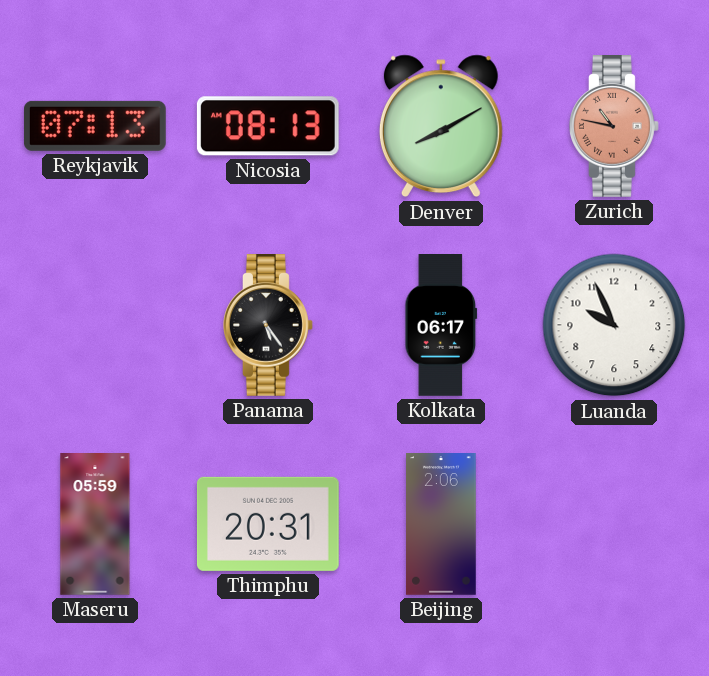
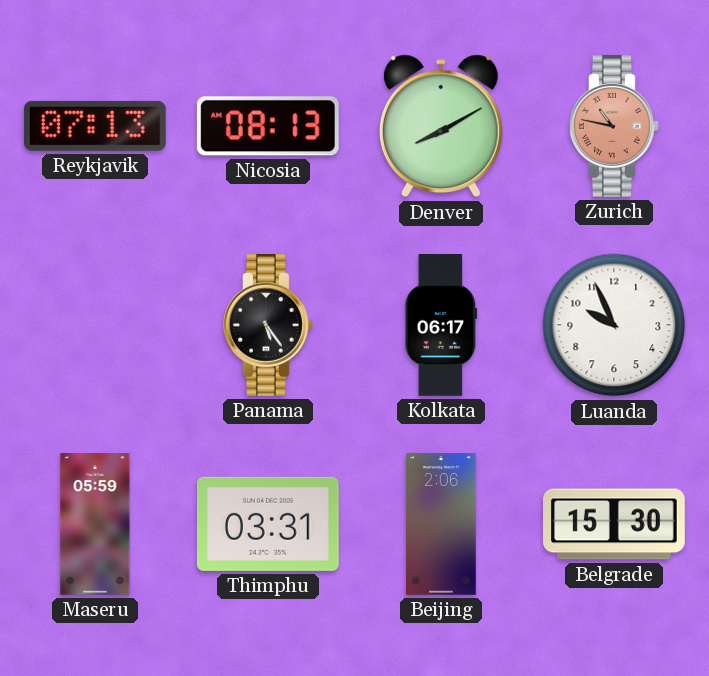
Thimphu: 20:31 -> 03:31
Belgrade: none -> 15:30
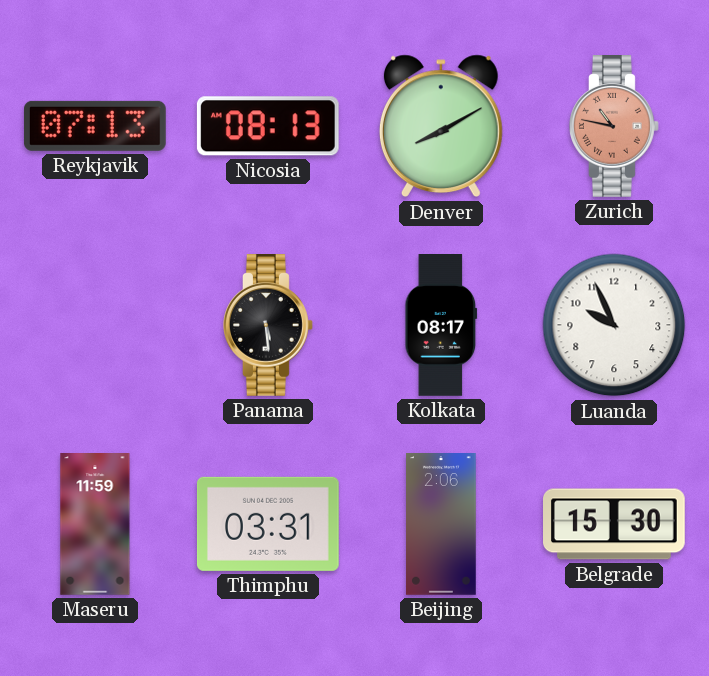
Panama: 5:24 -> 5:29
Kolkata: 06:17 -> 08:17
Maseru: 05:59 -> 11:59
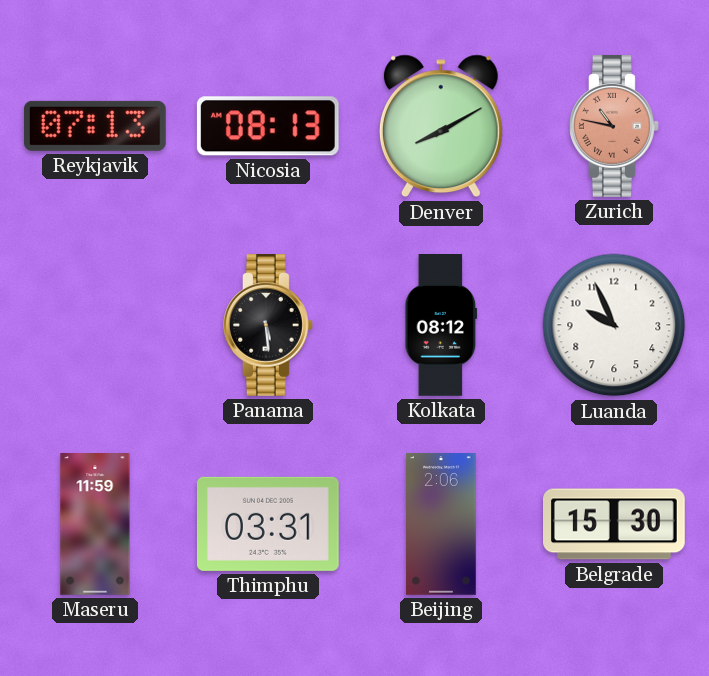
Kolkata: 08:17 -> 08:12
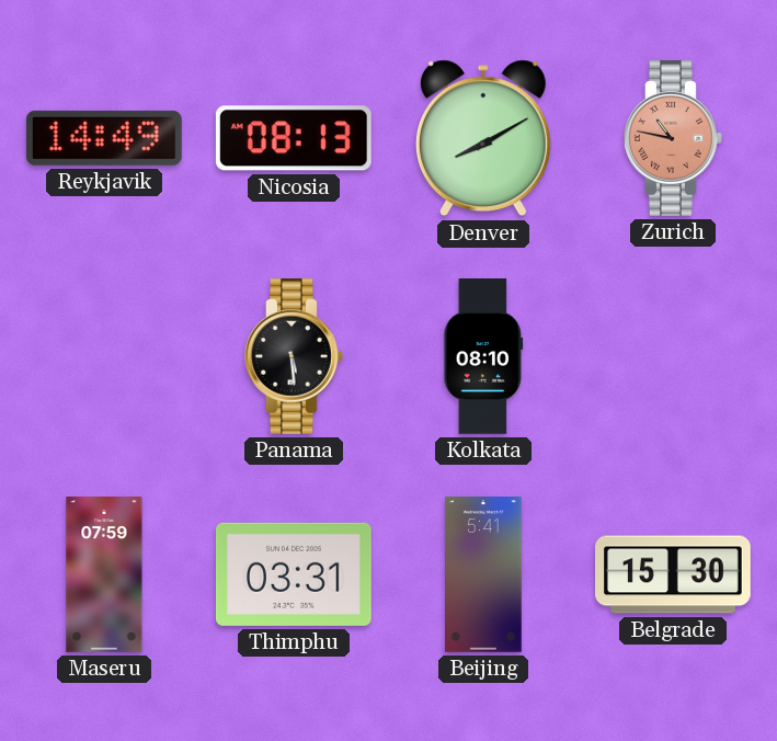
Reykjavik: 07:13 -> 14:49
Kolkata: 08:12 -> 08:10
Luanda: 9:56 -> none
Maseru: 11:59 -> 07:59
Beijing: 2:06 -> 5:41
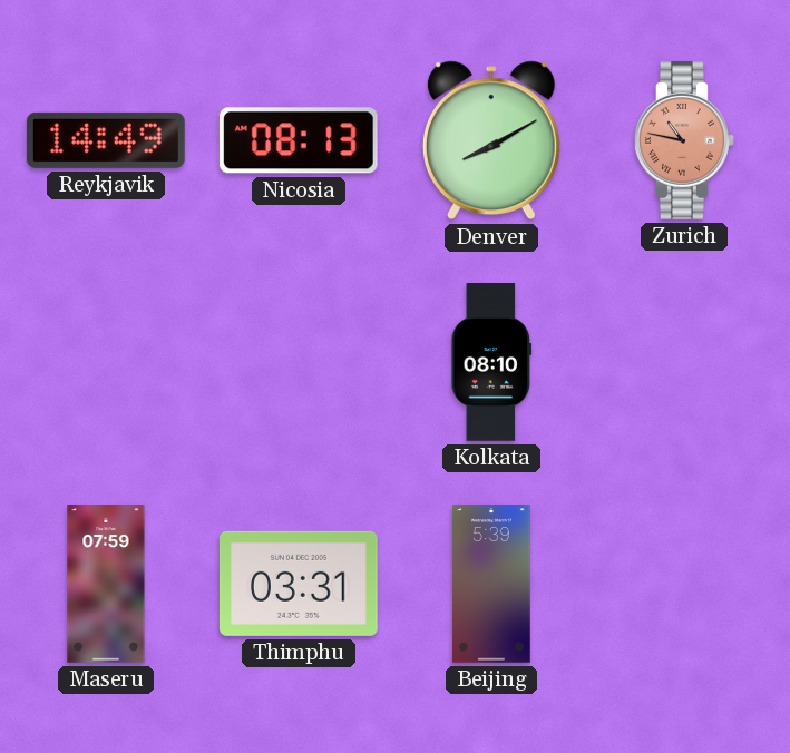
Panama: 5:29 -> none
Beijing: 5:41 -> 5:39
Belgrade: 15:30 -> none
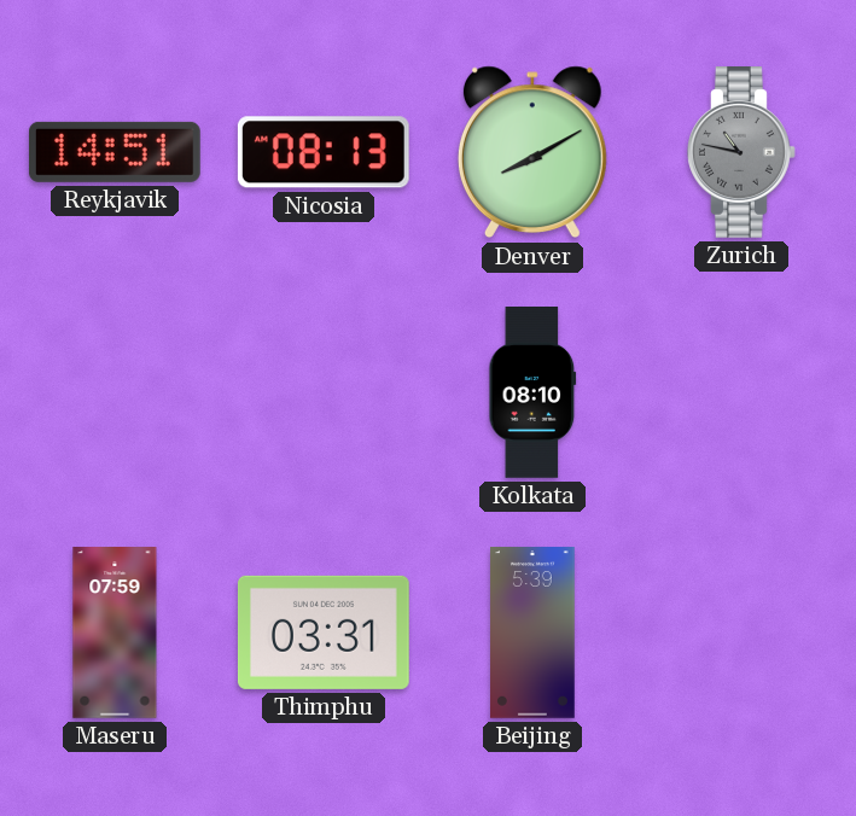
Reykjavik: 14:49 -> 14:51
Zurich dial: salmon -> grey
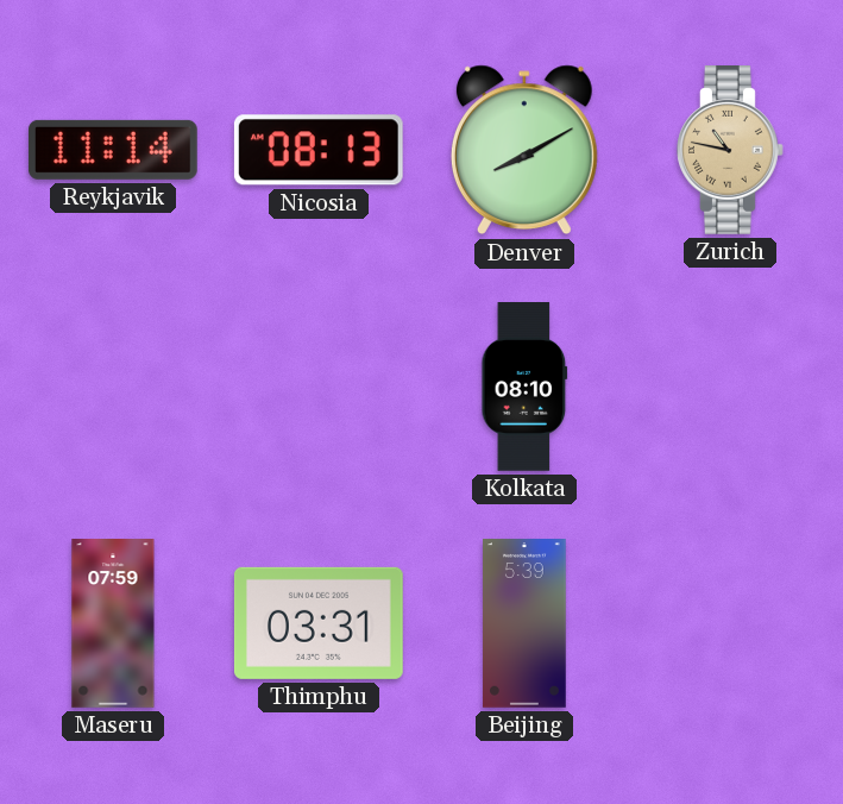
Reykjavik: 14:51 -> 11:14
Zurich dial: grey -> champagne
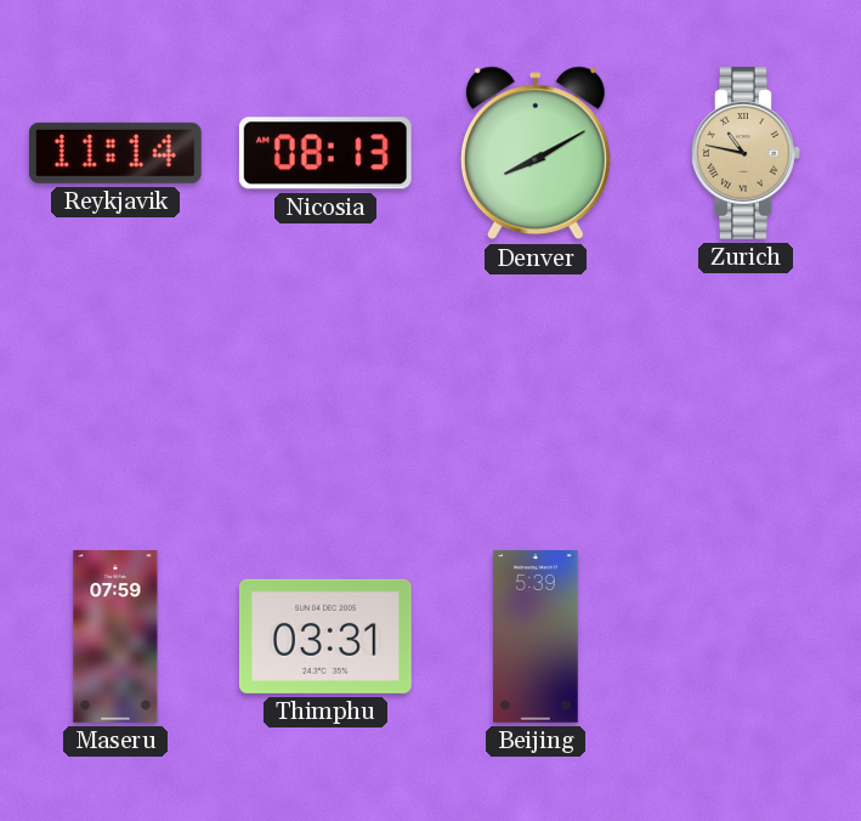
Kolkata: 08:10 -> none
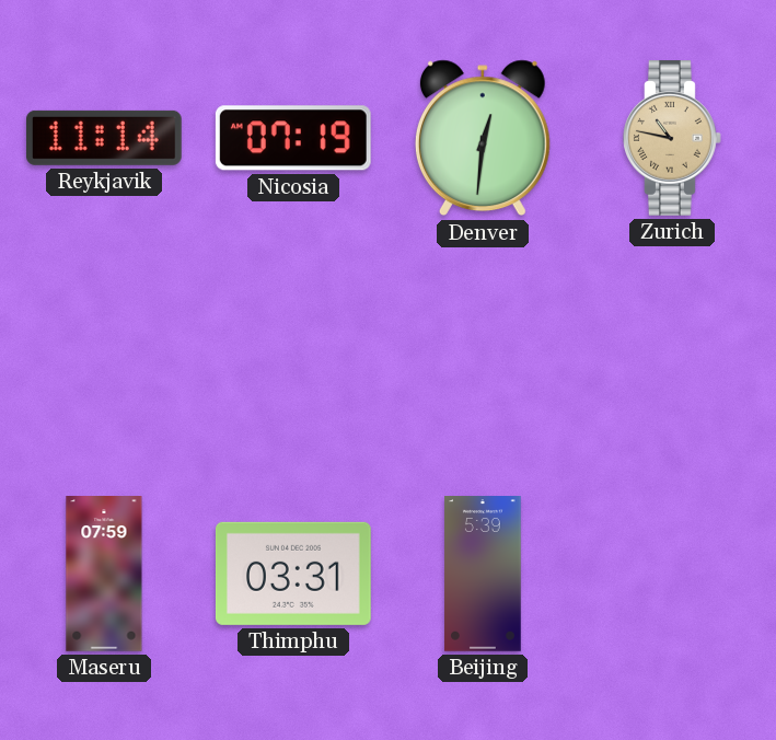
Nicosia: 08:13 -> 07:19
Denver: 8:10 -> 12:31
